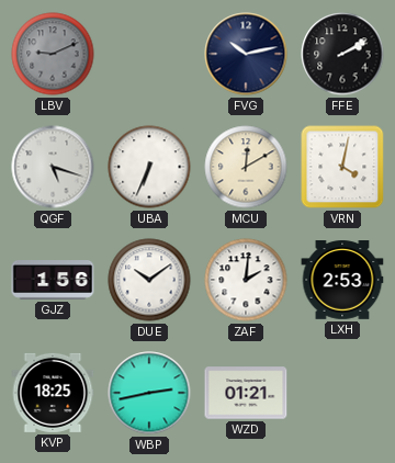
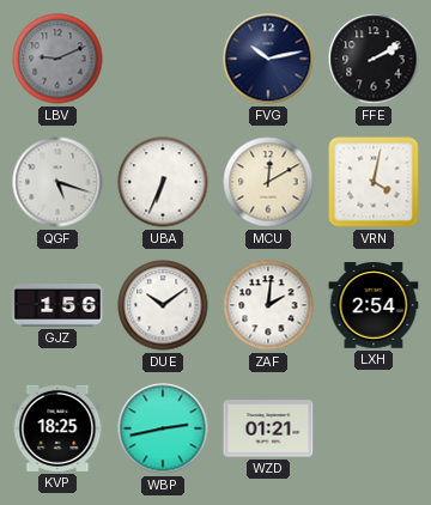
LXH: 2:53 -> 2:54
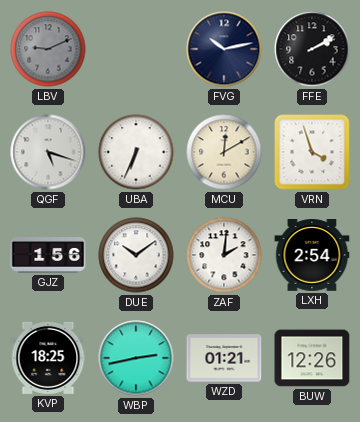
VRN: 4:02 -> 3:57
BUW: none -> 12:26
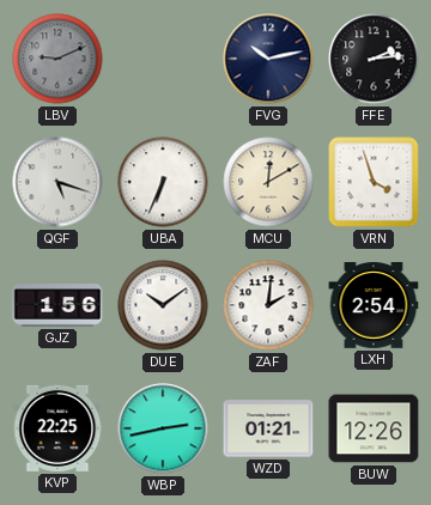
FFE: 2:10 -> 2:14
KVP: 18:25 -> 22:25
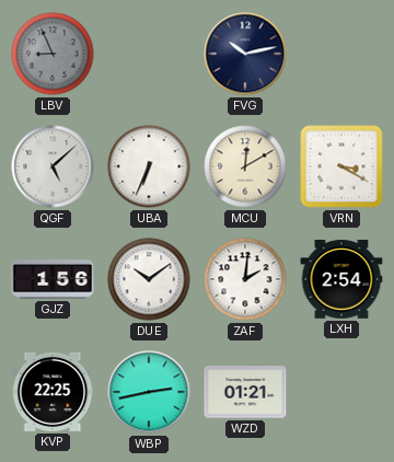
LBV: 9:11 -> 8:56
FFE: 2:14 -> none
QGF: 5:18 -> 5:08
VRN: 3:57 -> 3:20
BUW: 12:26 -> none
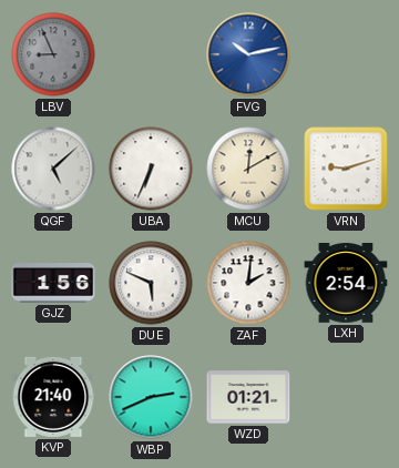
FVG dial: navy -> blue
VRN: 3:20 -> 9:12
DUE: 10:09 -> 5:49
KVP: 22:25 -> 21:40
WBP: 2:43 -> 2:41
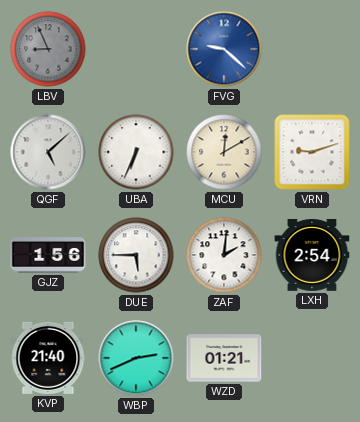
FVG: 10:13 -> 9:22
DUE: 5:49 -> 5:45
